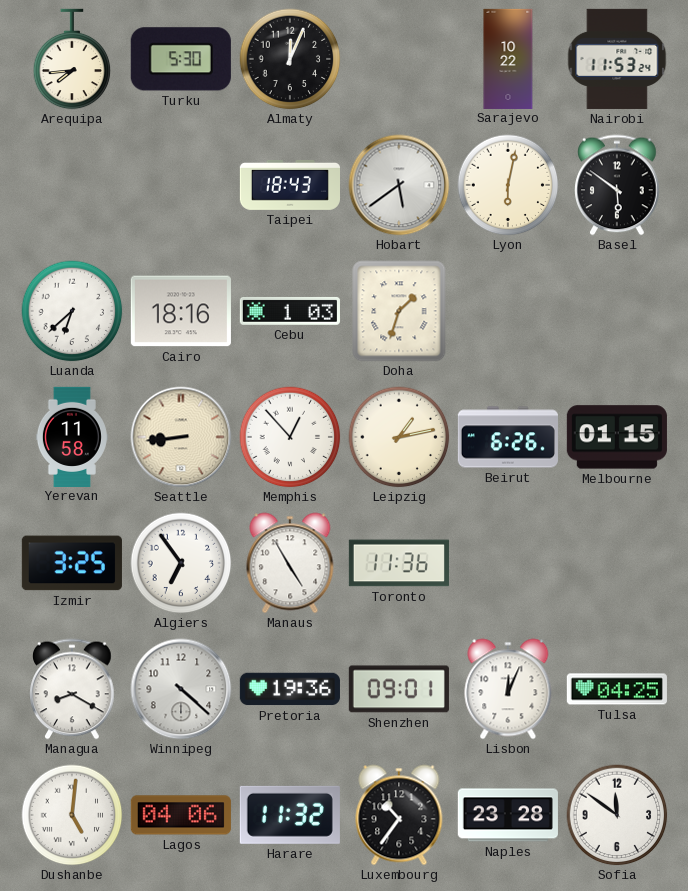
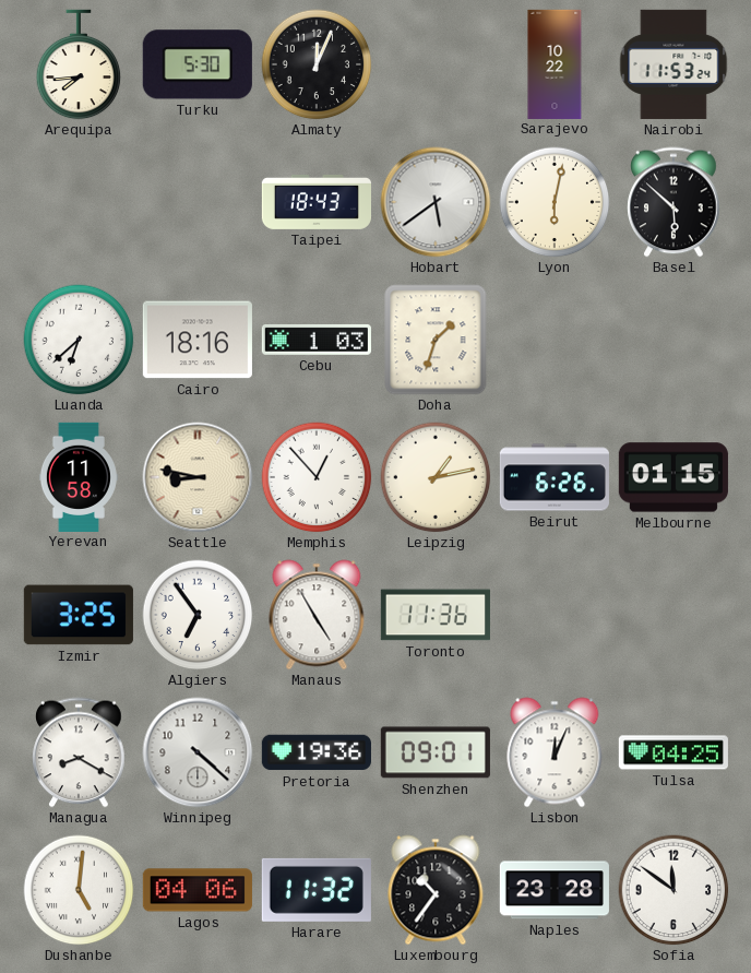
Basel: 5:51 -> 5:52
Seattle: 8:44 -> 8:47
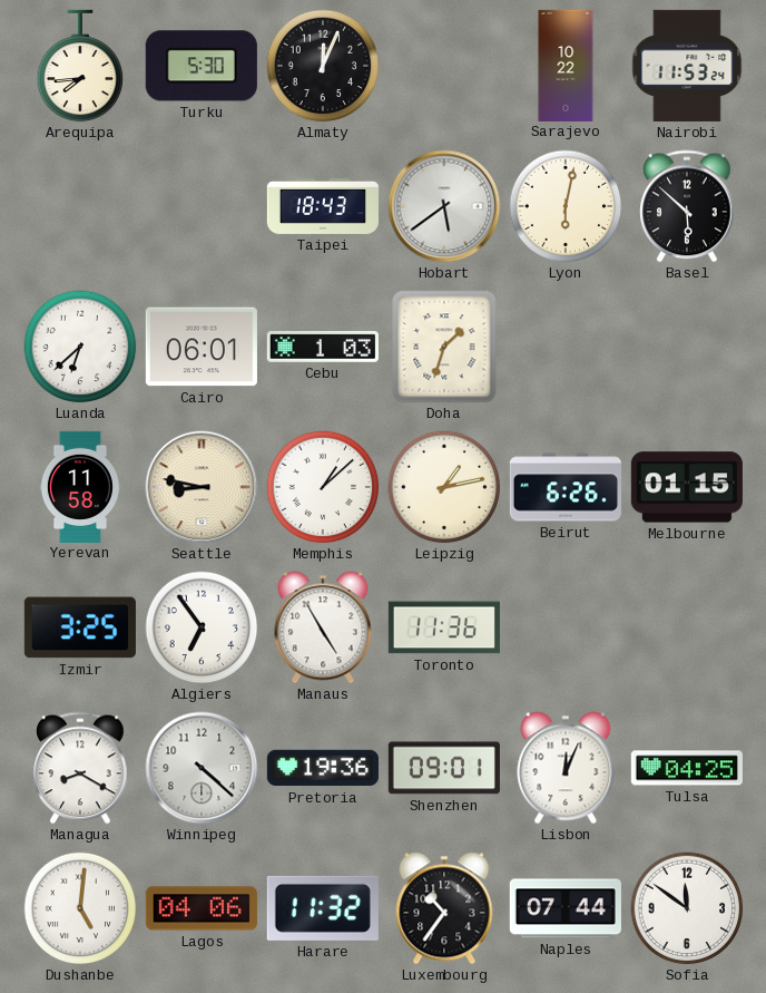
Cairo: 18:16 -> 06:01
Memphis: 12:53 -> 1:08
Naples: 23:28 -> 07:44
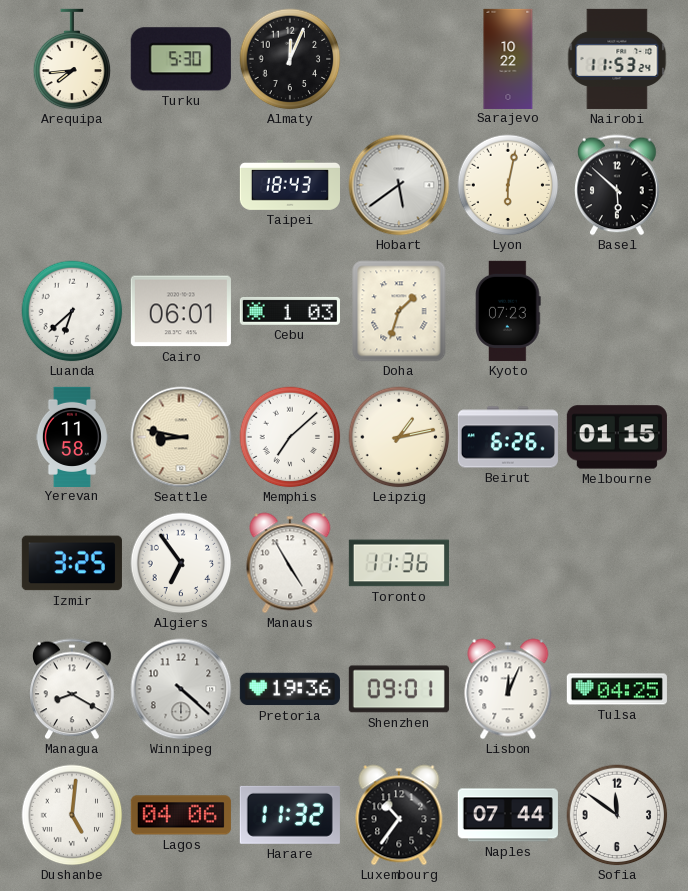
Kyoto: none -> 07:23
Memphis: 1:08 -> 7:08
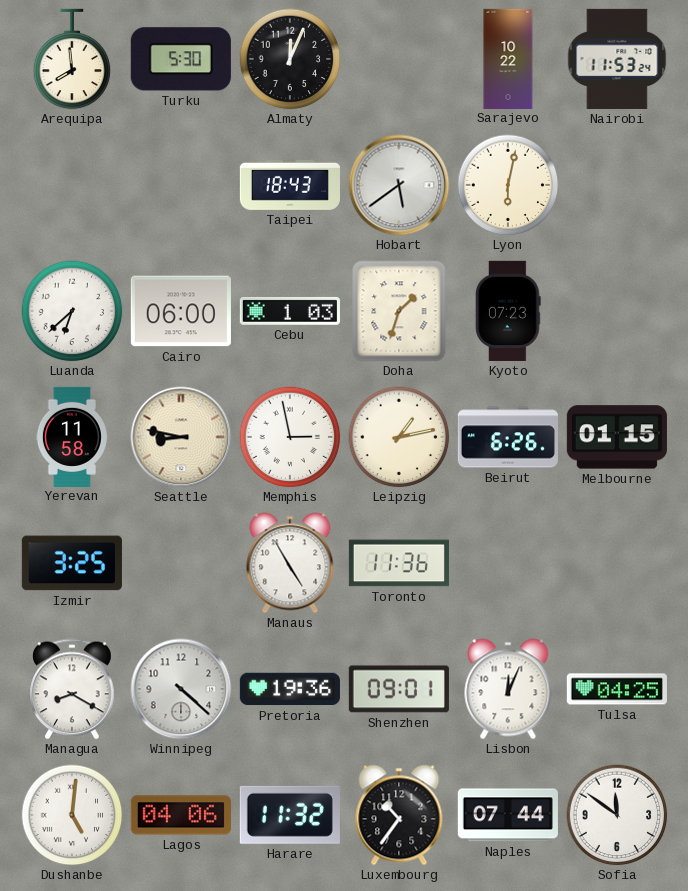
Arequipa: 7:44 -> 7:59
Basel: 5:52 -> none
Cairo: 06:01 -> 06:00
Memphis: 7:08 -> 2:58
Algiers: 6:54 -> none
